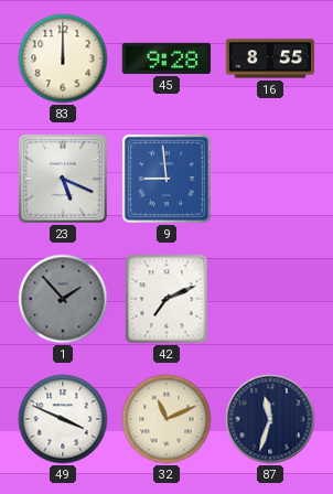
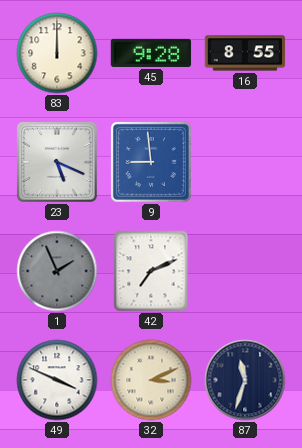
1: 1:53 -> 1:56
32: 11:11 -> 3:11
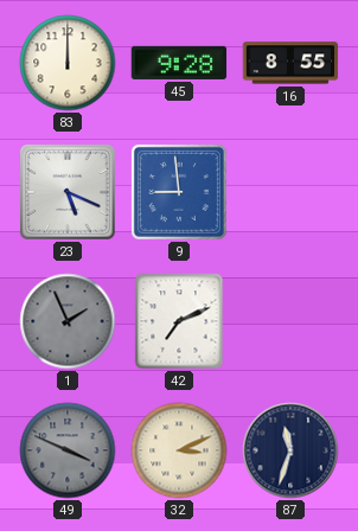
49 dial: white -> grey
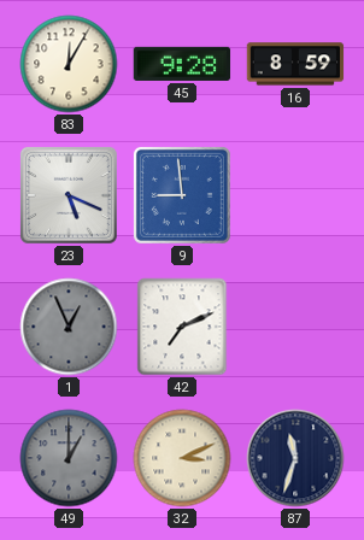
83: 12:00 -> 12:05
16: 8:55 -> 8:59
1: 1:56 -> 12:56
49: 3:49 -> 1:00
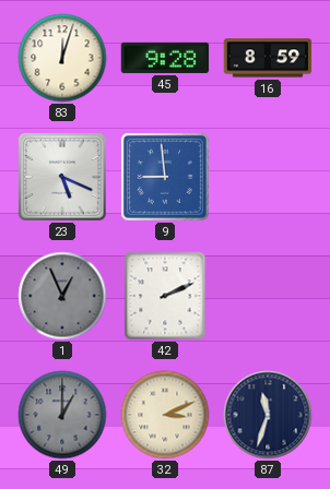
83: 12:05 -> 12:03
42: 7:11 -> 2:11
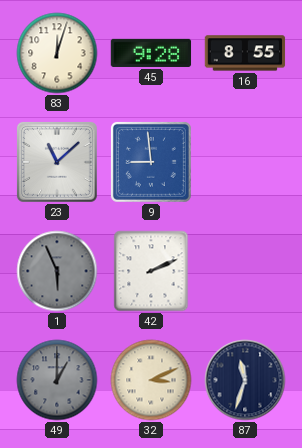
16: 8:59 -> 8:55
23: 5:19 -> 11:08
1: 12:56 -> 5:56
